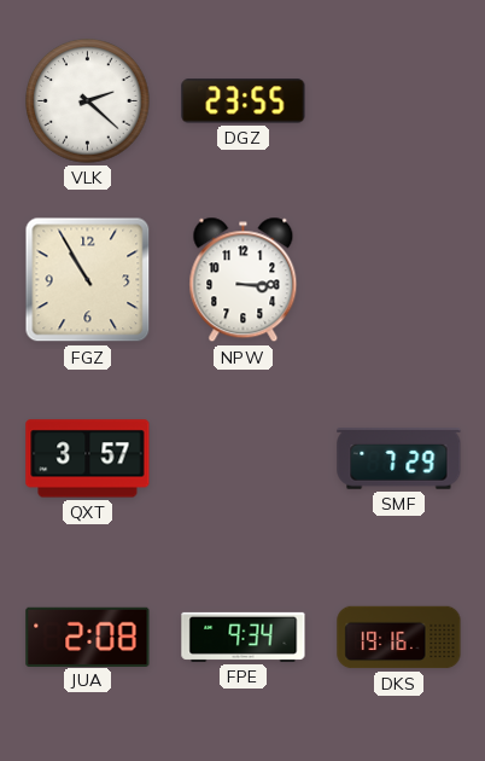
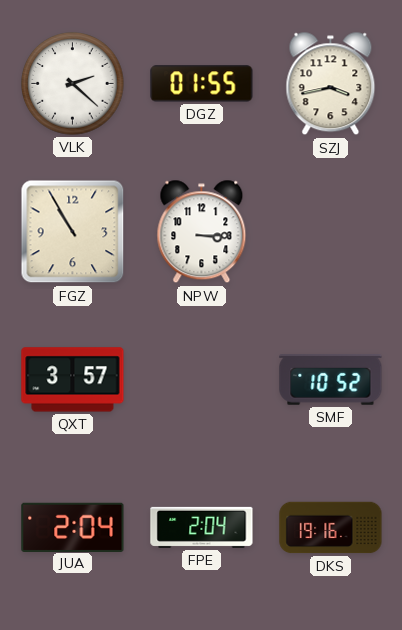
DGZ: 23:55 -> 01:55
SZJ: none -> 3:43
SMF: 7:29 -> 10:52
JUA: 2:08 -> 2:04
FPE: 9:34 -> 2:04
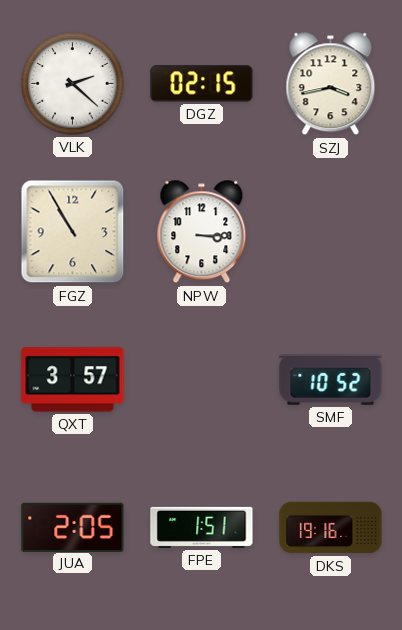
DGZ: 01:55 -> 02:15
JUA: 2:04 -> 2:05
FPE: 2:04 -> 1:51
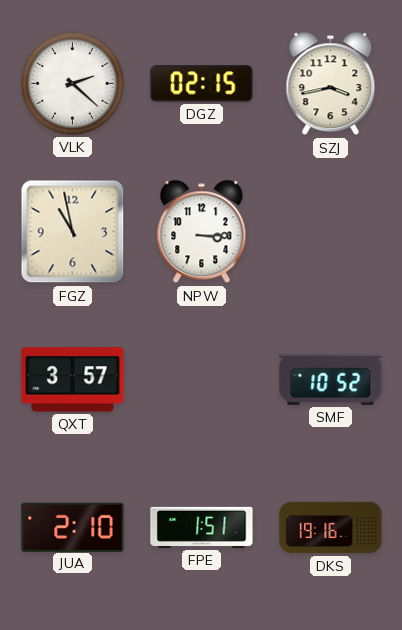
FGZ: 10:55 -> 10:58
JUA: 2:05 -> 2:10
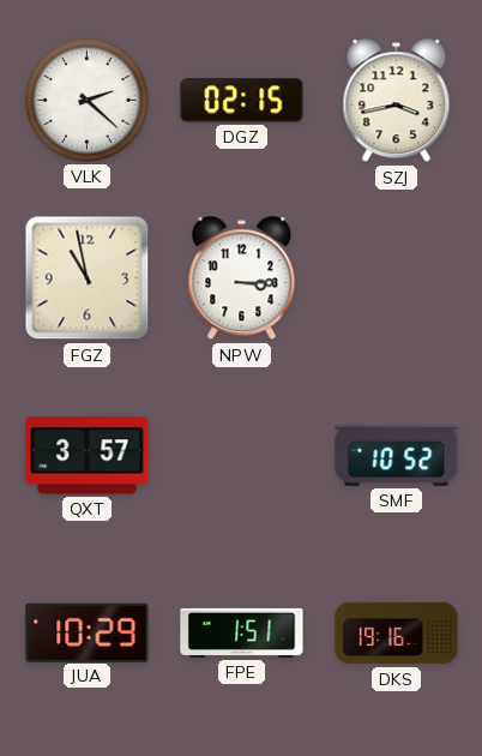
JUA: 2:10 -> 10:29
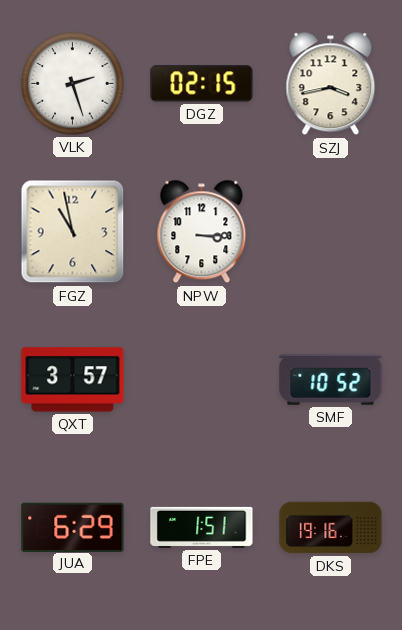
VLK: 2:22 -> 2:27
JUA: 10:29 -> 6:29
